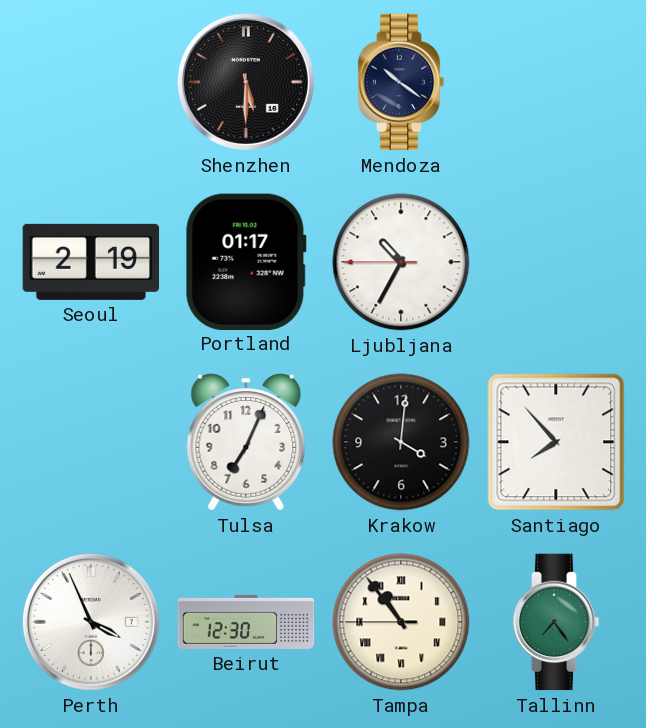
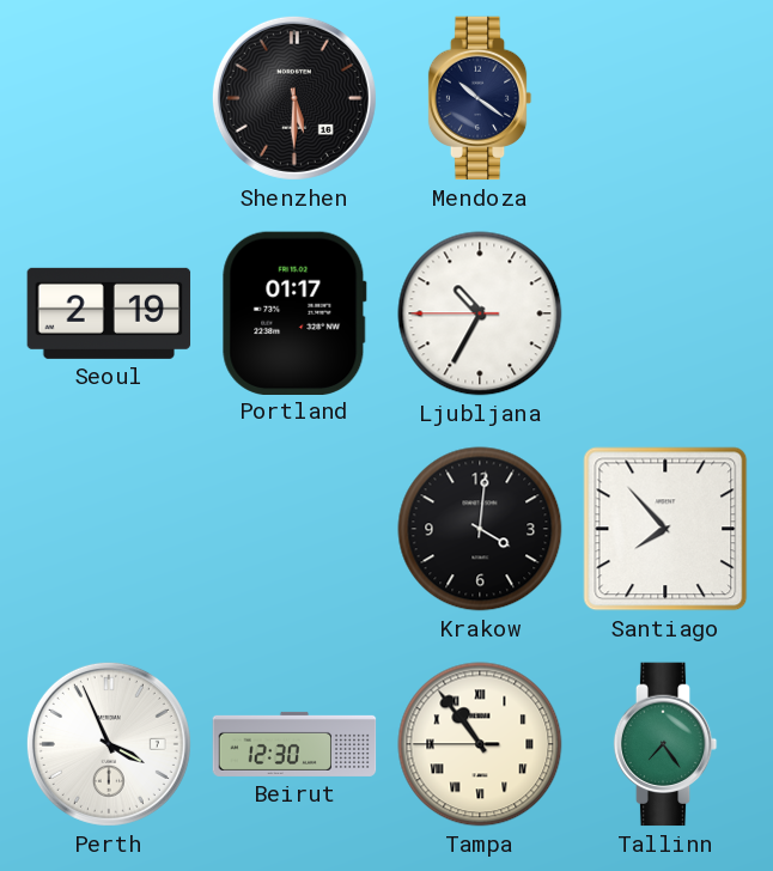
Tulsa: 7:04 -> none
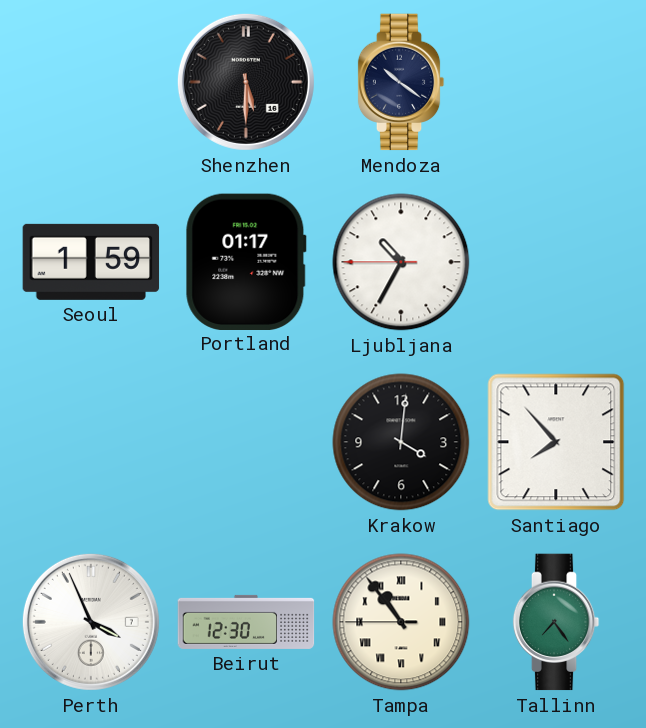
Seoul: 2:19 -> 1:59
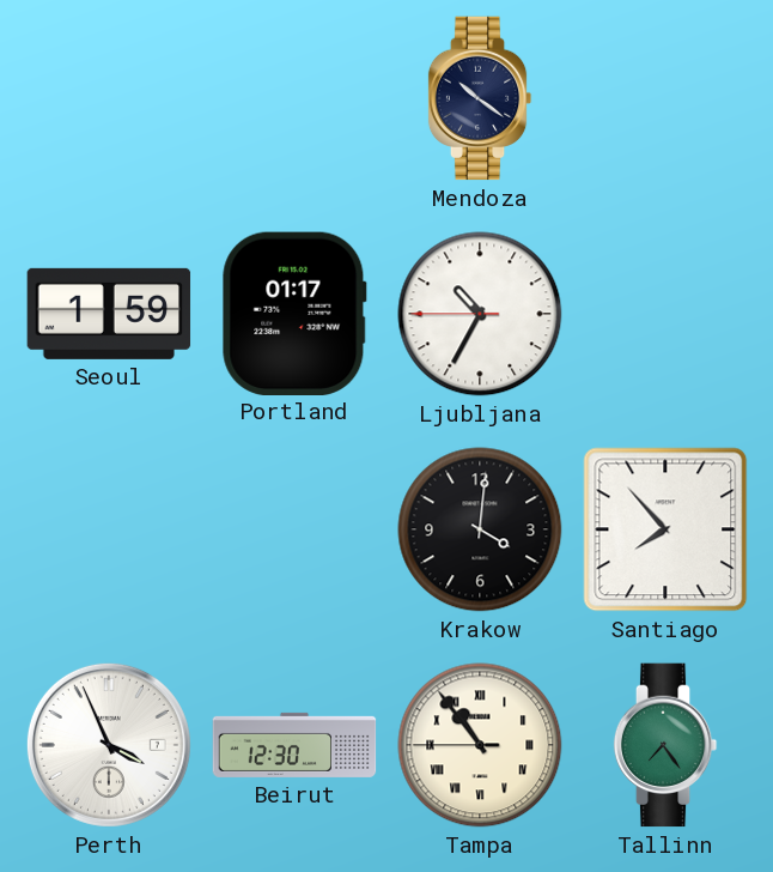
Shenzhen: 5:30 -> none
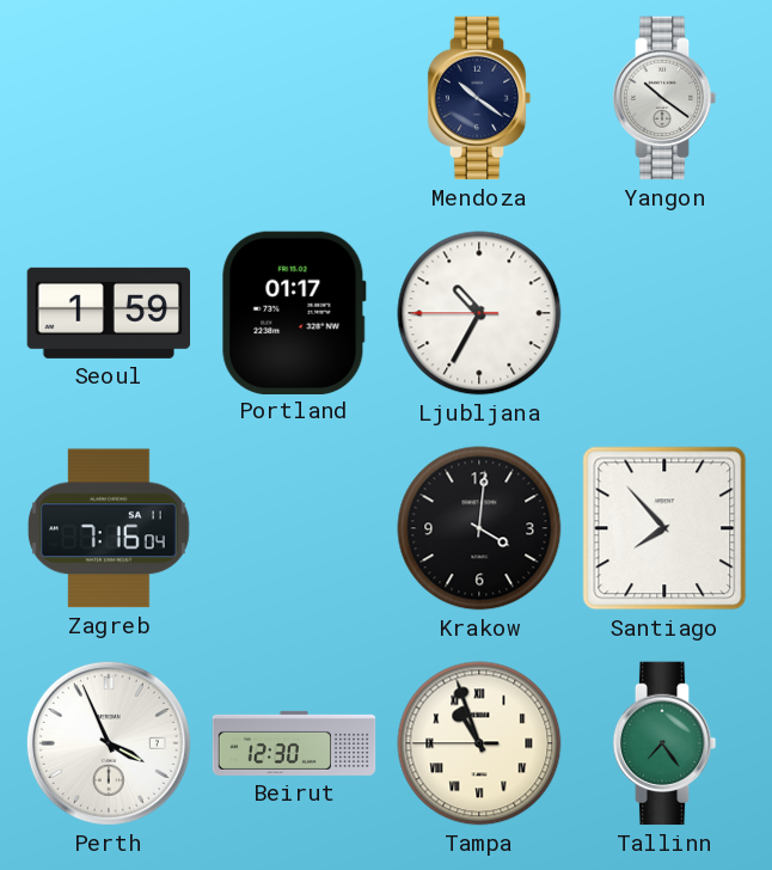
Yangon: none -> 10:21
Zagreb: none -> 7:16
Tampa: 10:53 -> 10:56
